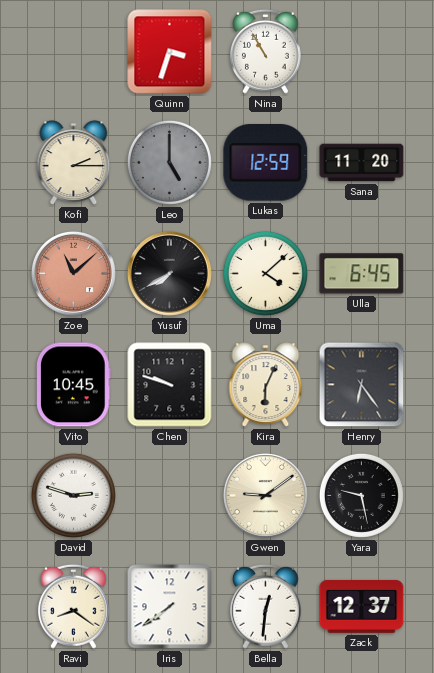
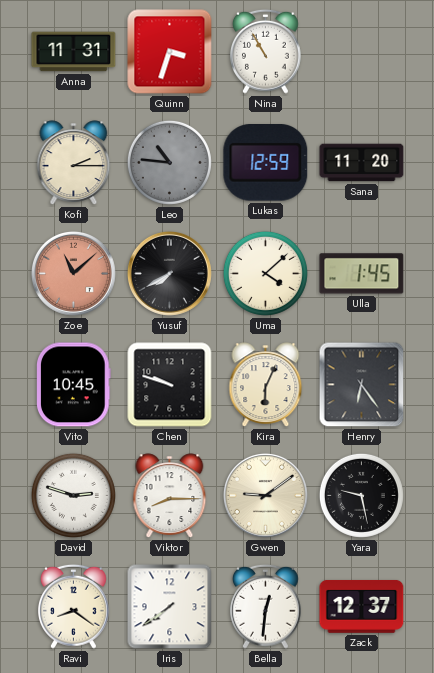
Anna: none -> 11:31
Leo: 5:00 -> 10:46
Ulla: 6:45 -> 1:45
Viktor: none -> 8:15
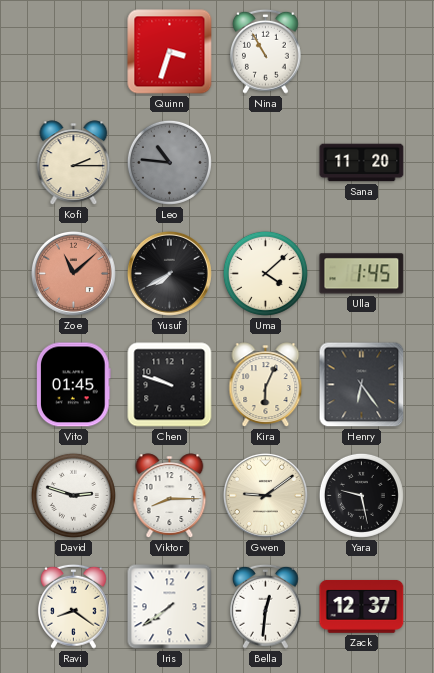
Anna: 11:31 -> none
Lukas: 12:59 -> none
Vito: 10:45 -> 01:45
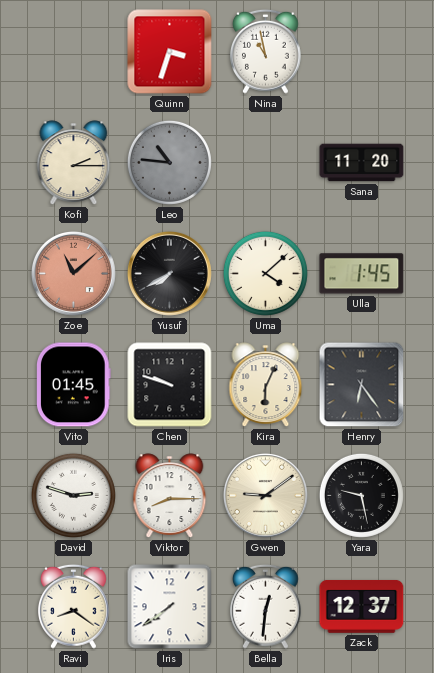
Nina: 10:55 -> 10:58
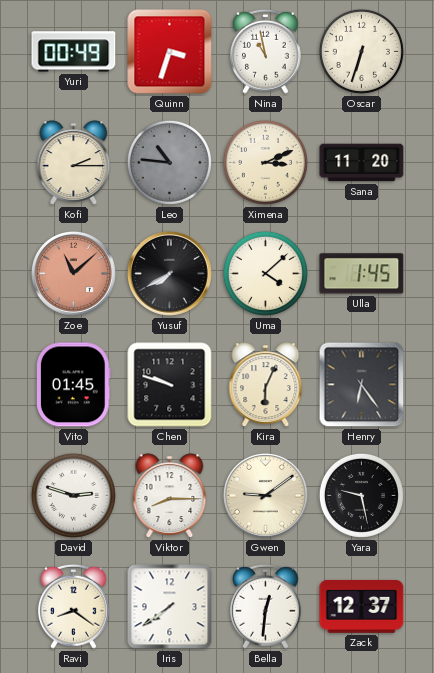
Yuri: none -> 00:49
Oscar: none -> 6:33
Ximena: none -> 3:11
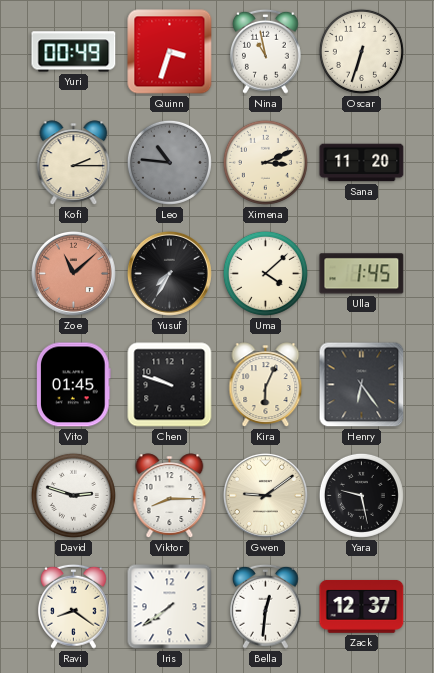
Yusuf: 7:40 -> 7:35
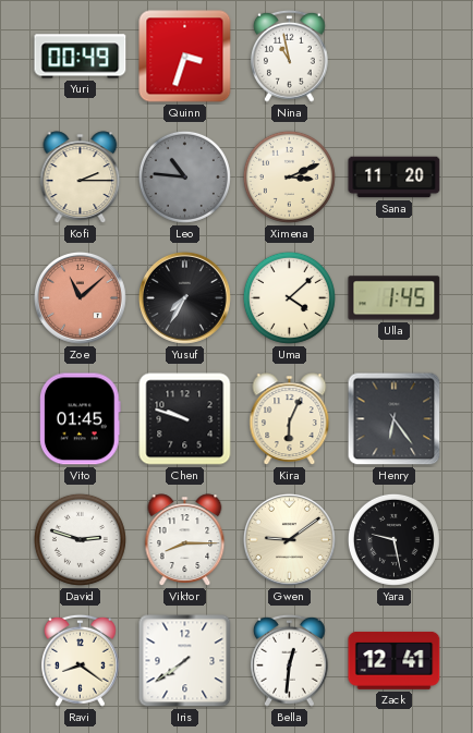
Oscar: 6:33 -> none
Zack: 12:37 -> 12:41
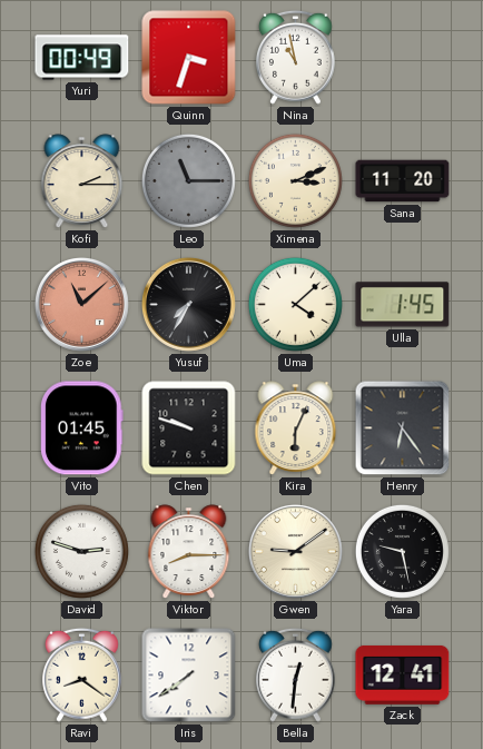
Leo: 10:46 -> 11:15
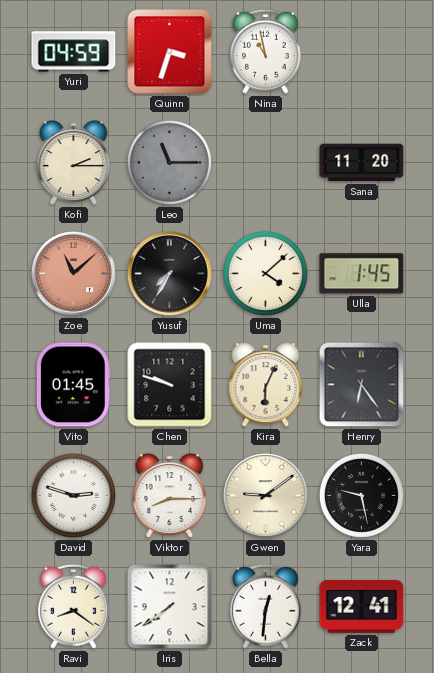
Yuri: 00:49 -> 04:59
Ximena: 3:11 -> none
